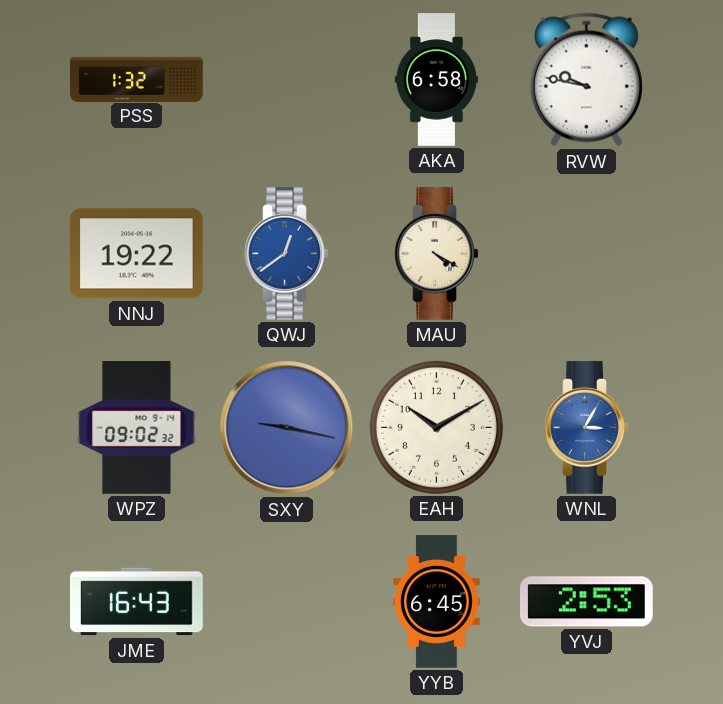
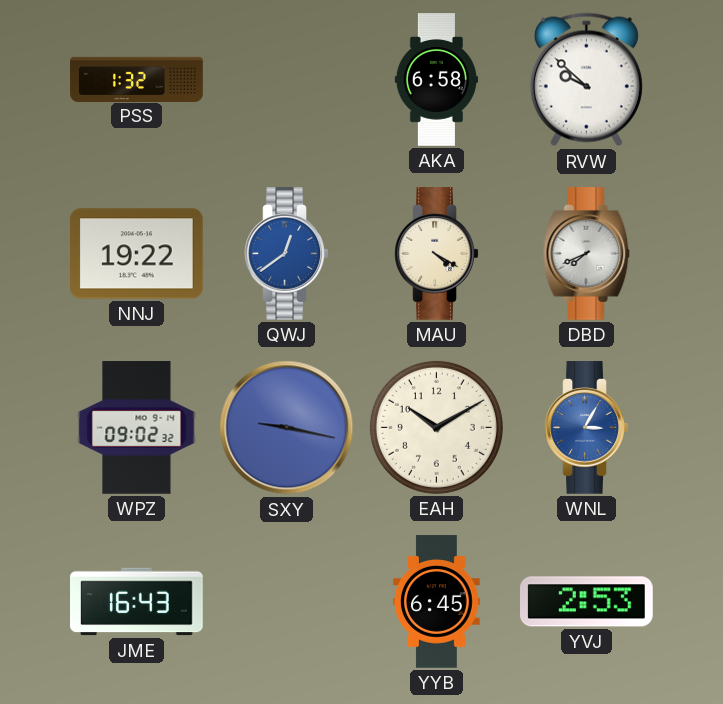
RVW: 9:47 -> 9:52
DBD: none -> 7:41
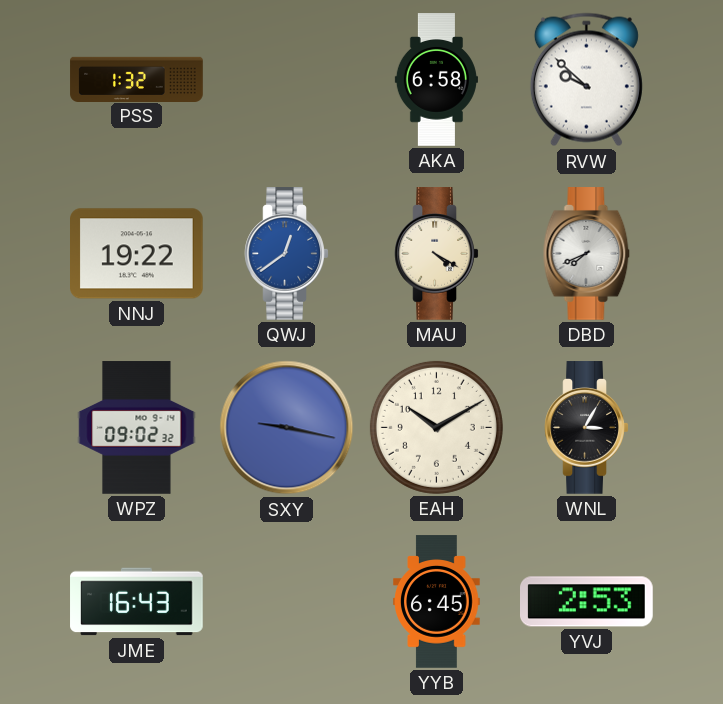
WNL dial: blue -> black
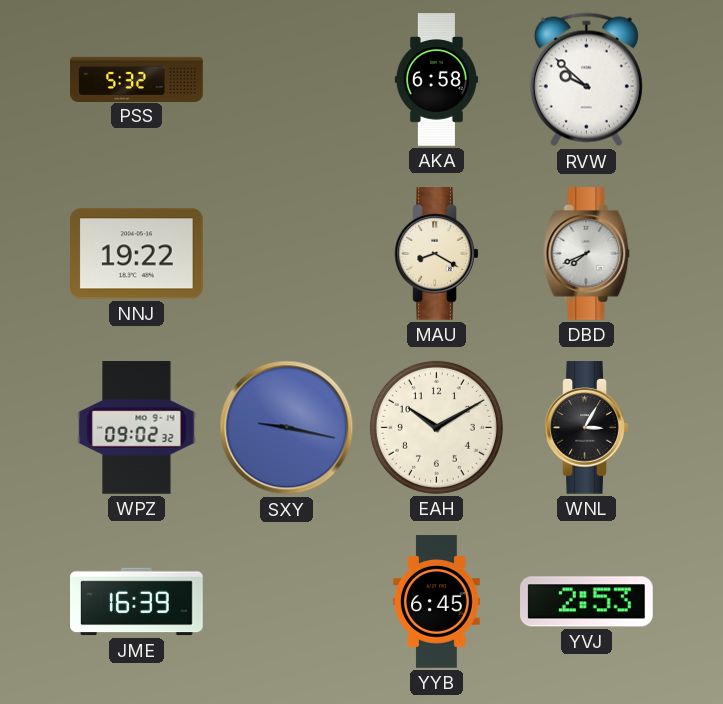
PSS: 1:32 -> 5:32
QWJ: 12:39 -> none
MAU: 4:20 -> 8:20
JME: 16:43 -> 16:39
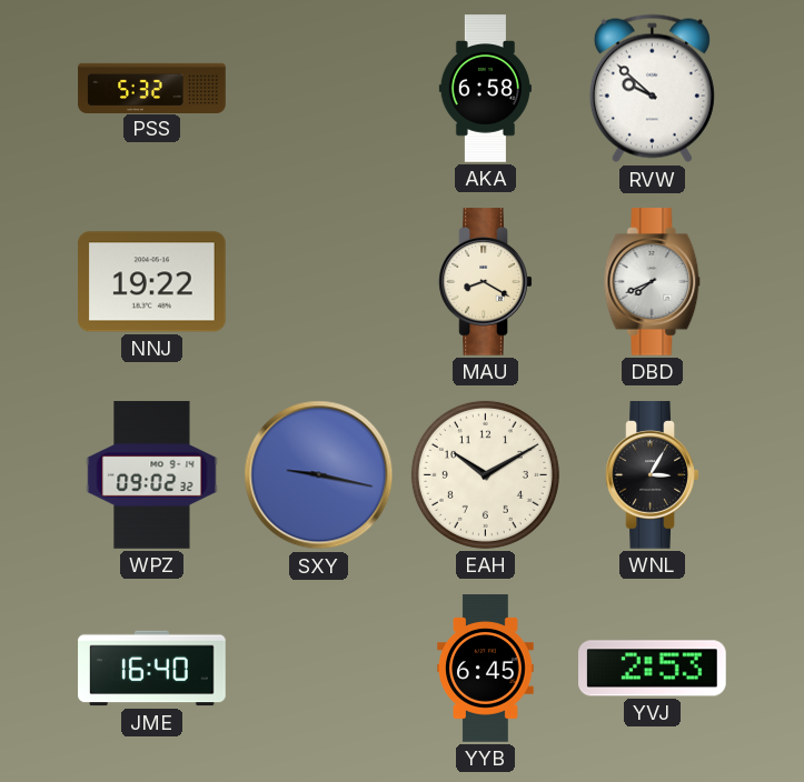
JME: 16:39 -> 16:40
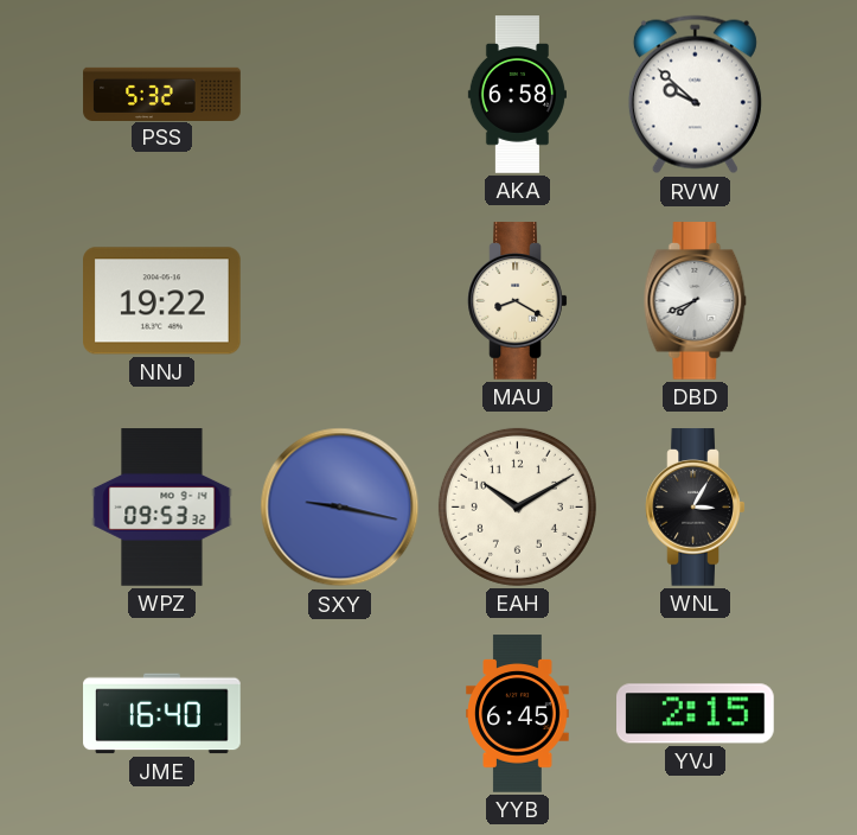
WPZ: 09:02 -> 09:53
YVJ: 2:53 -> 2:15
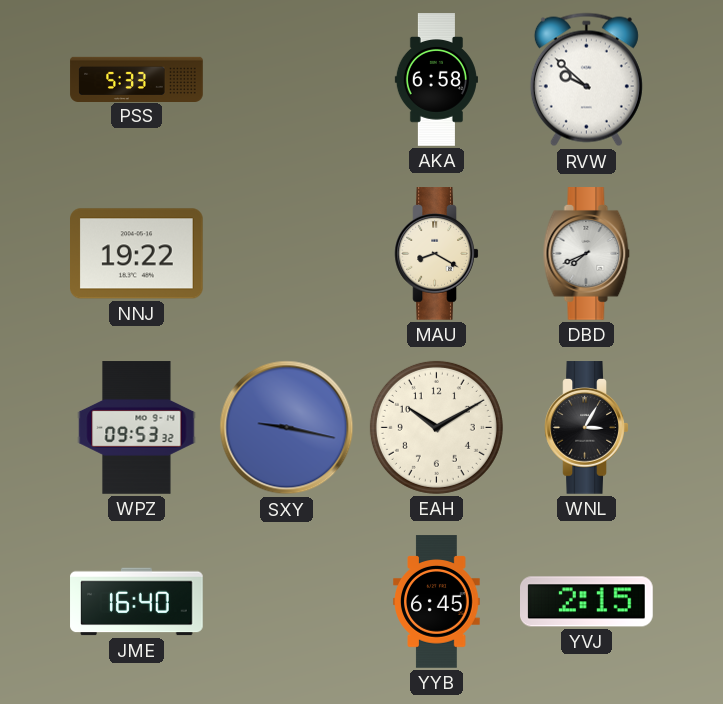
PSS: 5:32 -> 5:33
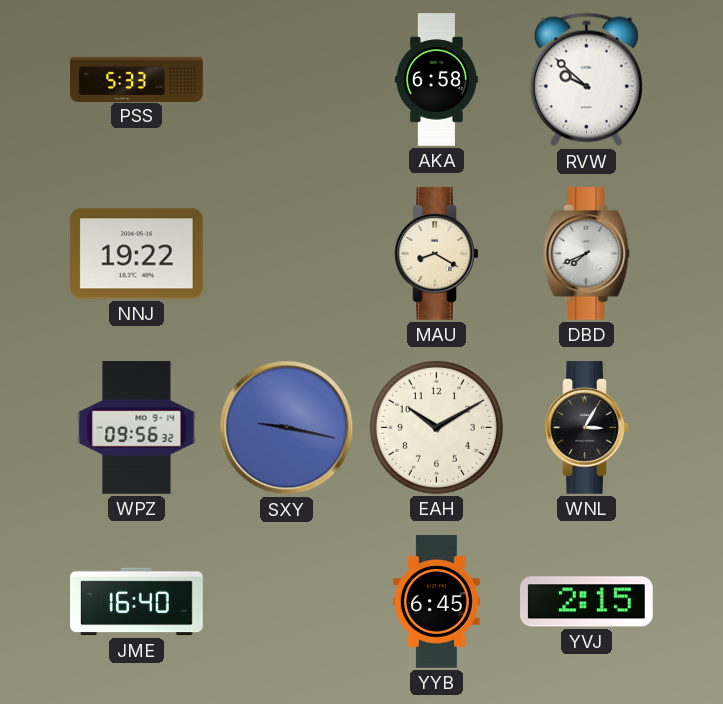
WPZ: 09:53 -> 09:56
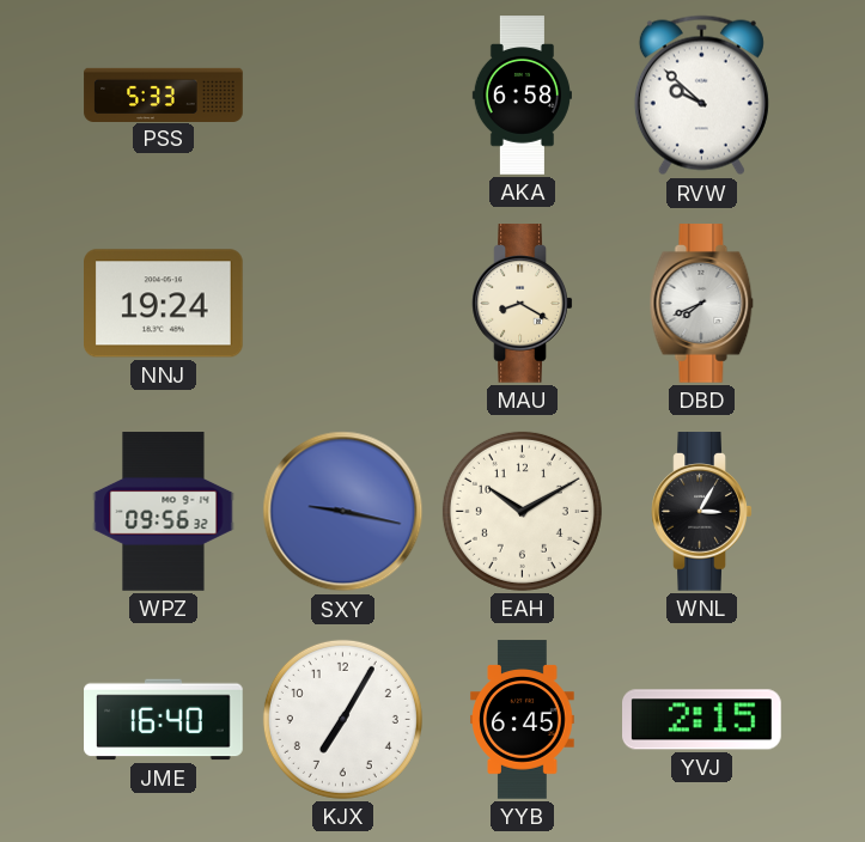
NNJ: 19:22 -> 19:24
KJX: none -> 7:05
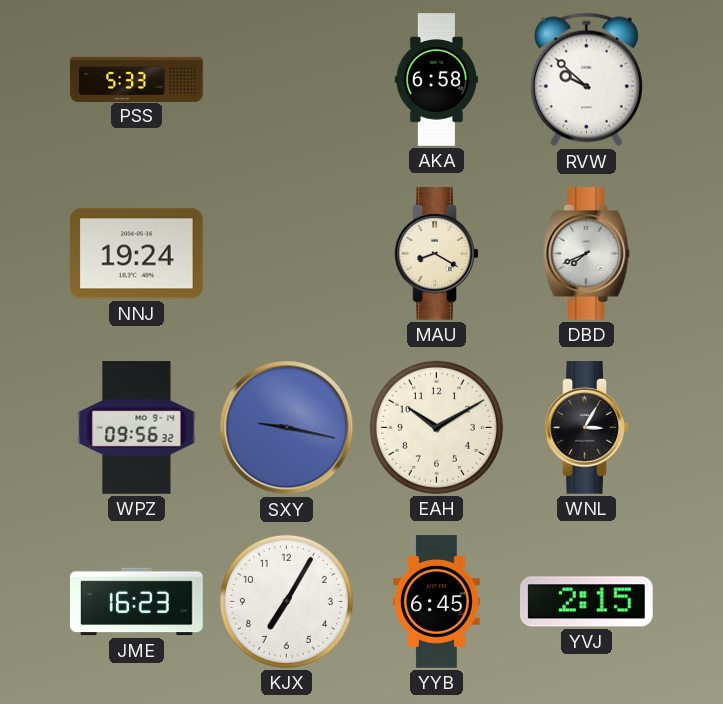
JME: 16:40 -> 16:23
